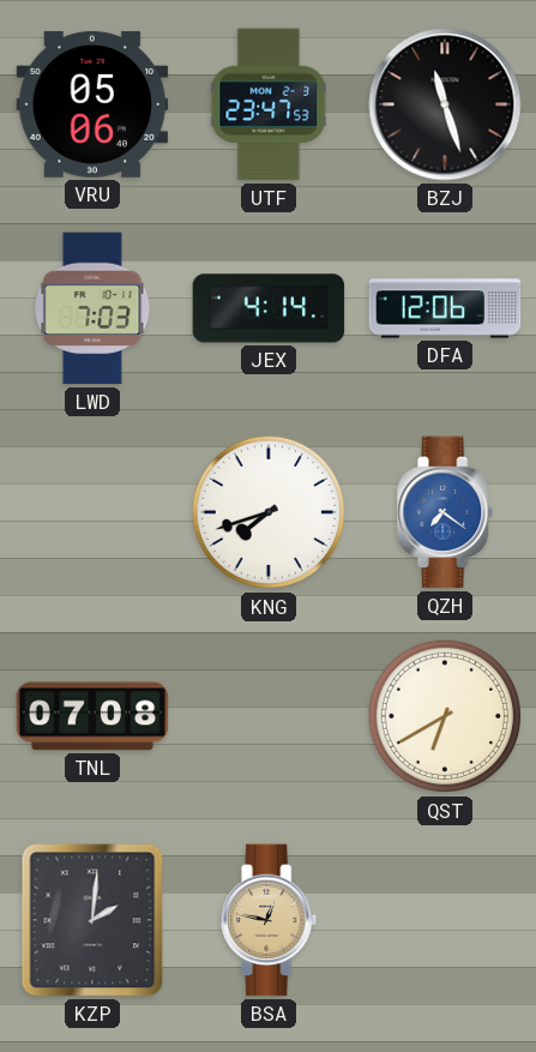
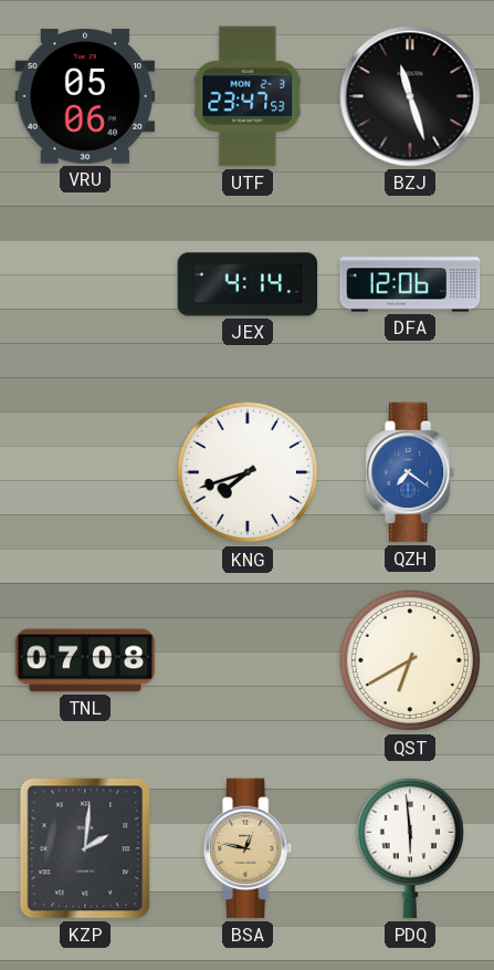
LWD: 7:03 -> none
PDQ: none -> 5:59
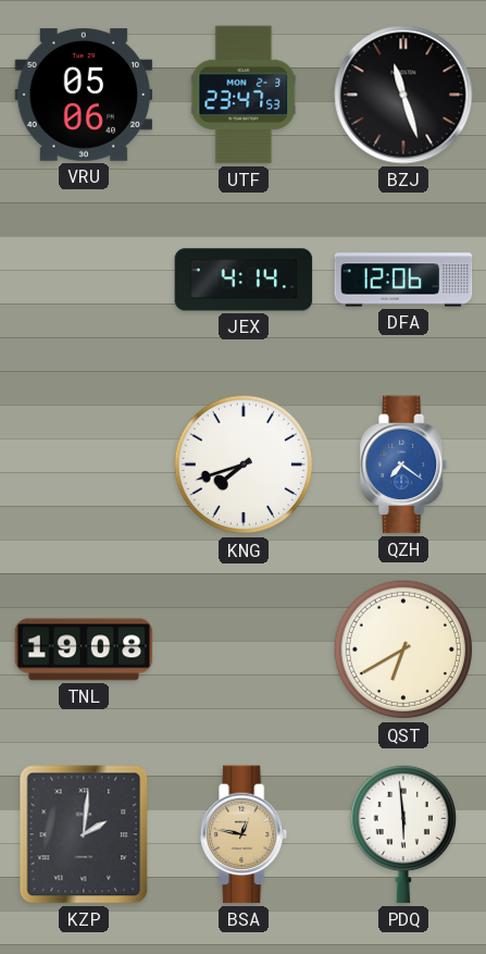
TNL: 07:08 -> 19:08
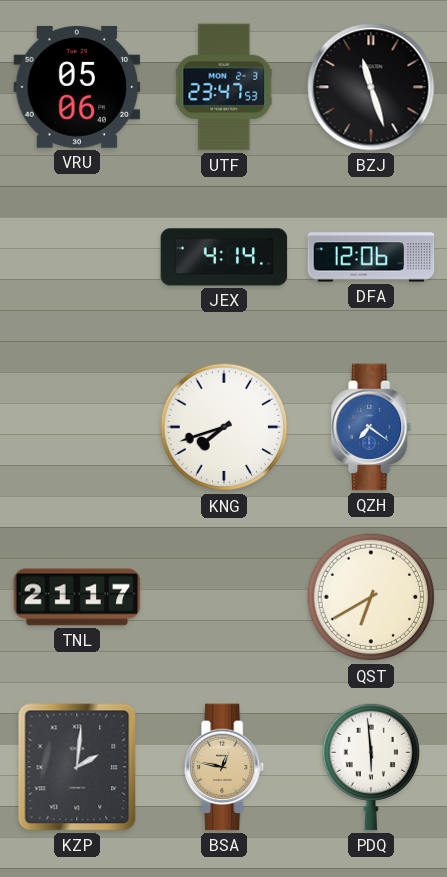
TNL: 19:08 -> 21:17
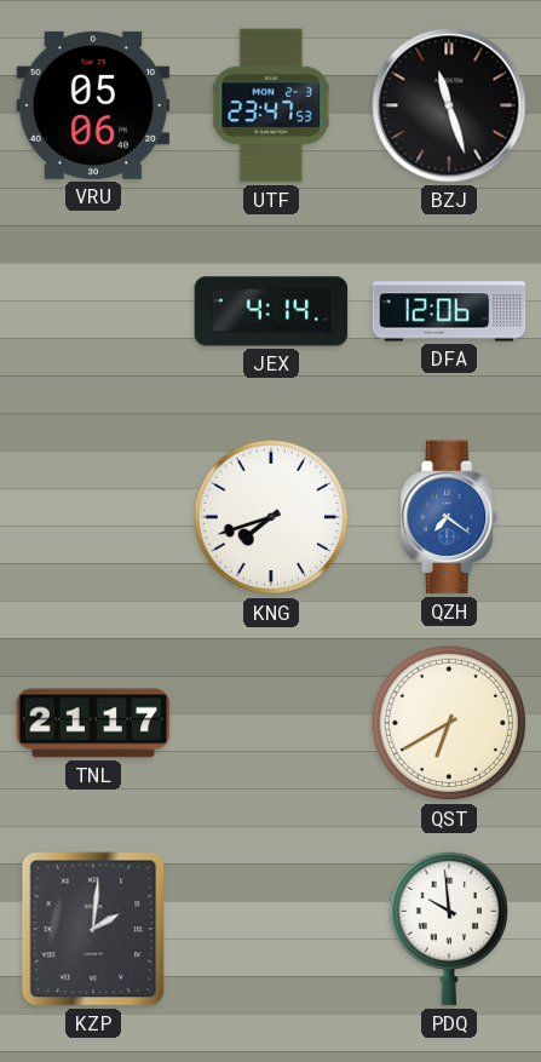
BSA: 12:47 -> none
PDQ: 5:59 -> 9:59
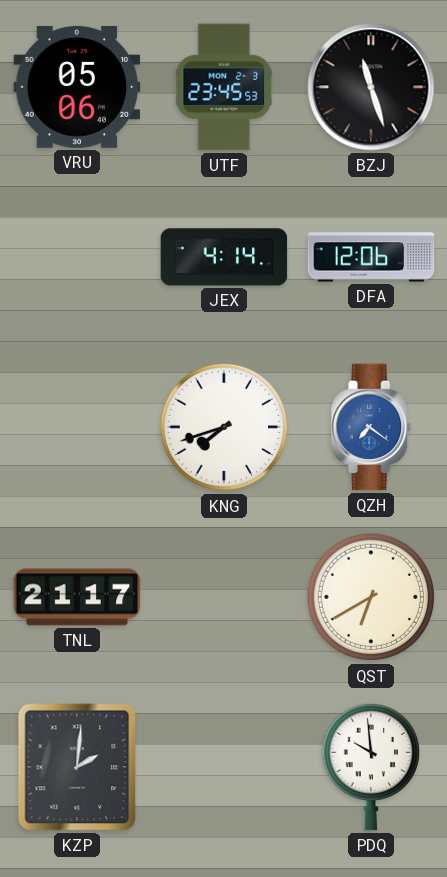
UTF: 23:47 -> 23:45
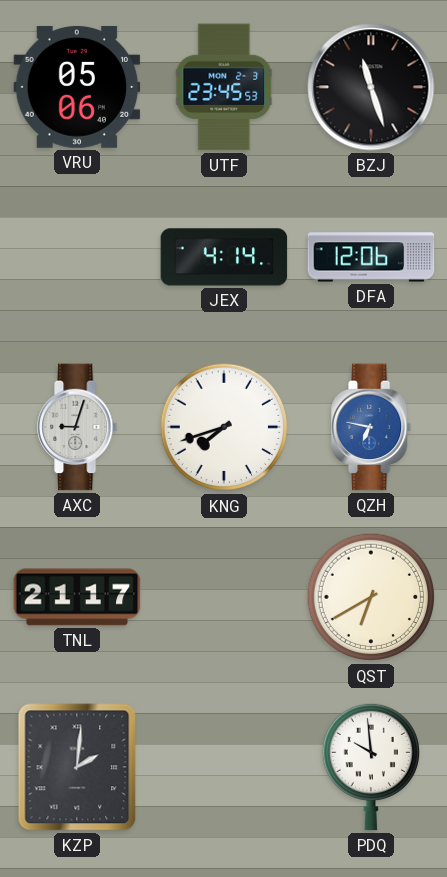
AXC: none -> 9:03
QZH: 7:21 -> 6:47
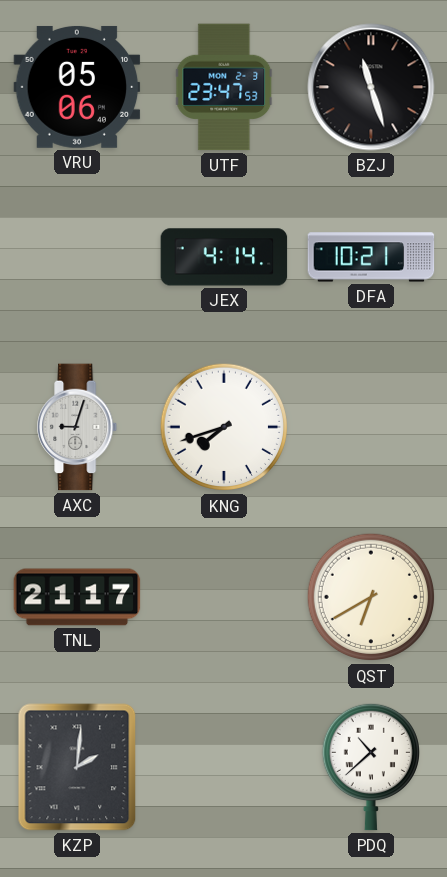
UTF: 23:45 -> 23:47
DFA: 12:06 -> 10:21
QZH: 6:47 -> none
PDQ: 9:59 -> 10:38
